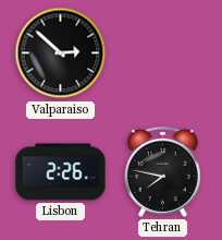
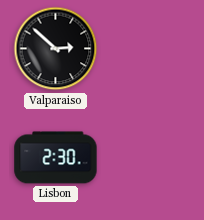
Lisbon: 2:26 -> 2:30
Tehran: 7:47 -> none
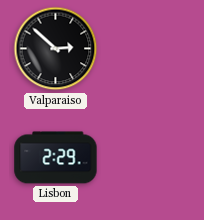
Lisbon: 2:30 -> 2:29
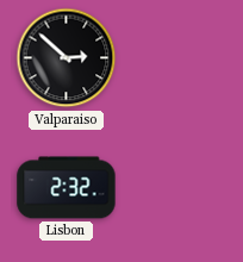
Lisbon: 2:29 -> 2:32
